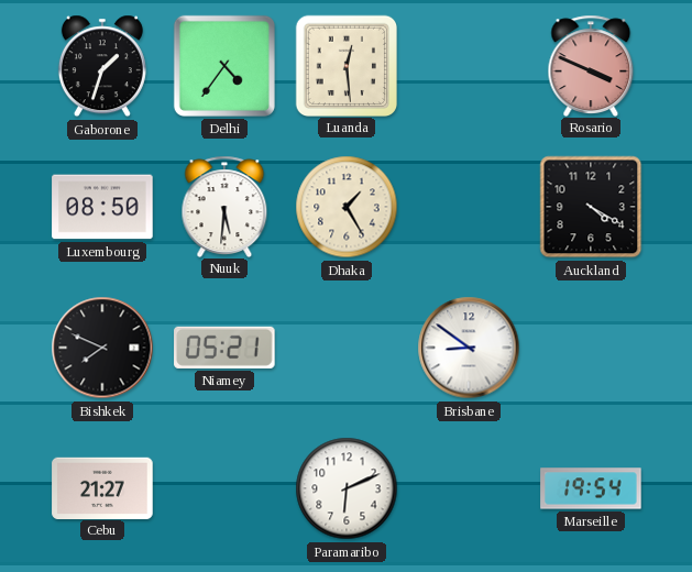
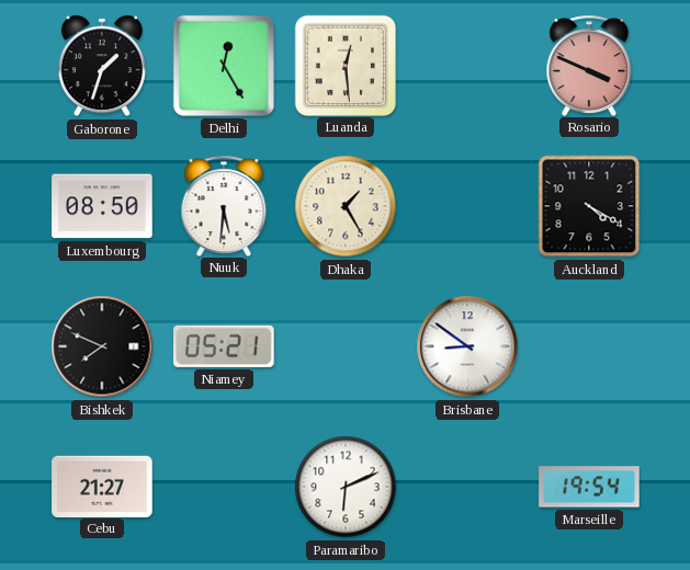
Delhi: 4:36 -> 12:25
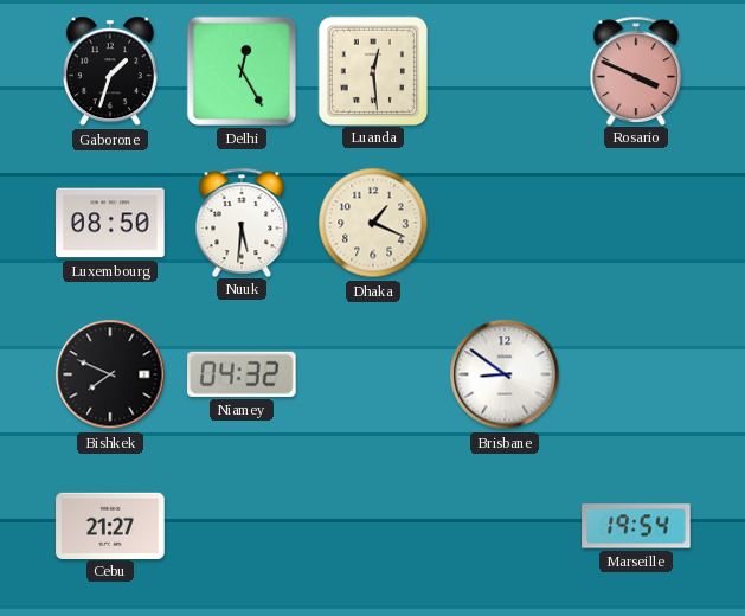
Dhaka: 1:25 -> 1:19
Auckland: 4:20 -> none
Niamey: 05:21 -> 04:32
Paramaribo: 6:11 -> none
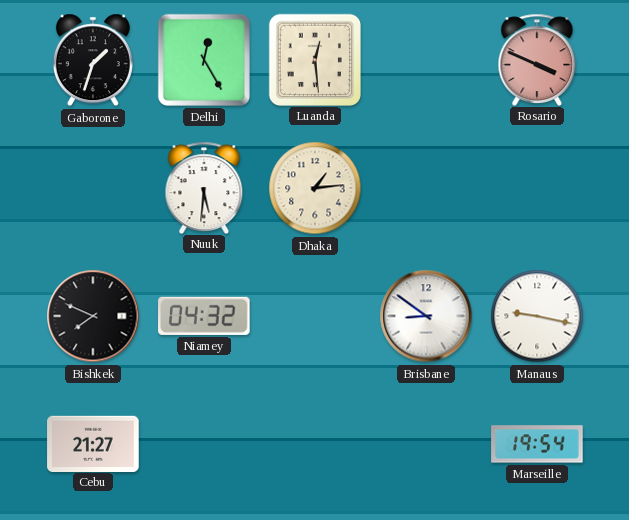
Luxembourg: 08:50 -> none
Dhaka: 1:19 -> 1:14
Manaus: none -> 9:17
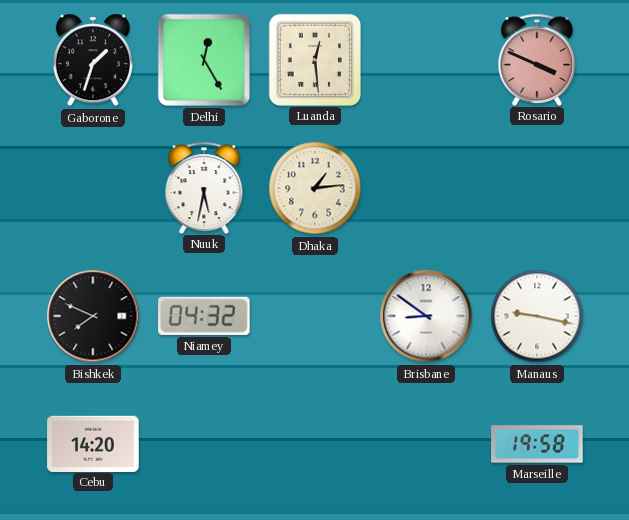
Nuuk: 5:31 -> 5:32
Cebu: 21:27 -> 14:20
Marseille: 19:54 -> 19:58
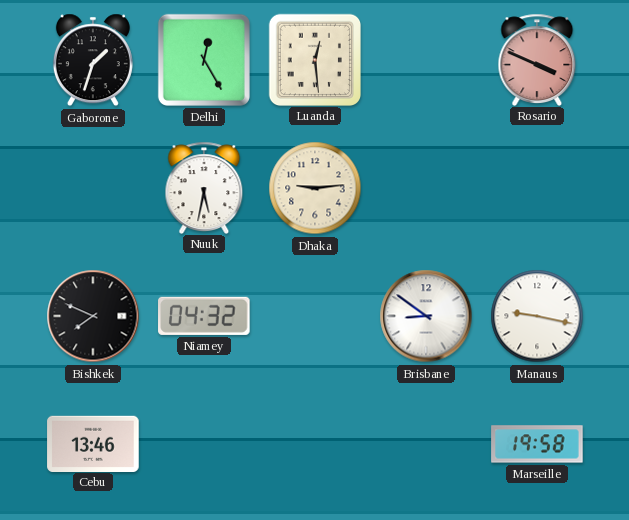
Dhaka: 1:14 -> 9:14
Cebu: 14:20 -> 13:46
